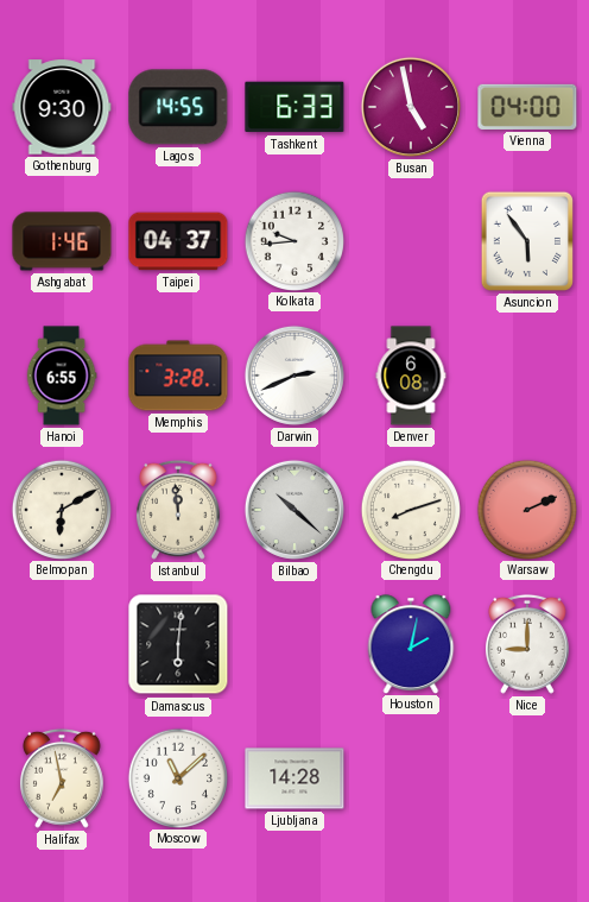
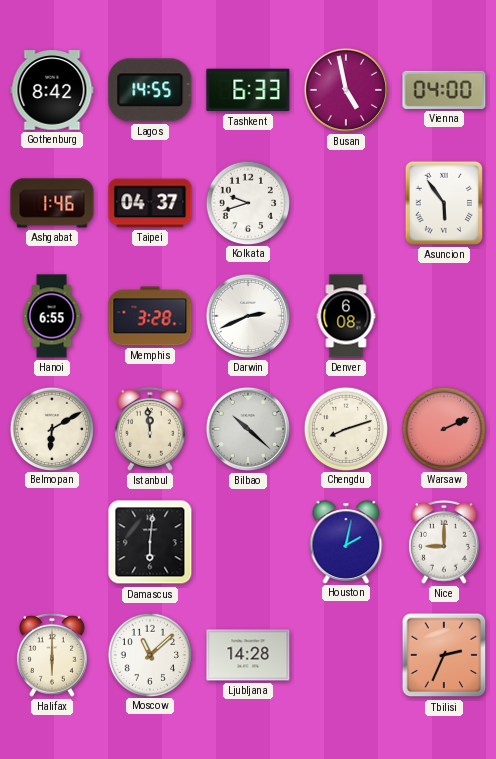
Gothenburg: 9:30 -> 8:42
Kolkata: 9:44 -> 9:42
Halifax: 6:58 -> 6:00
Tbilisi: none -> 2:34
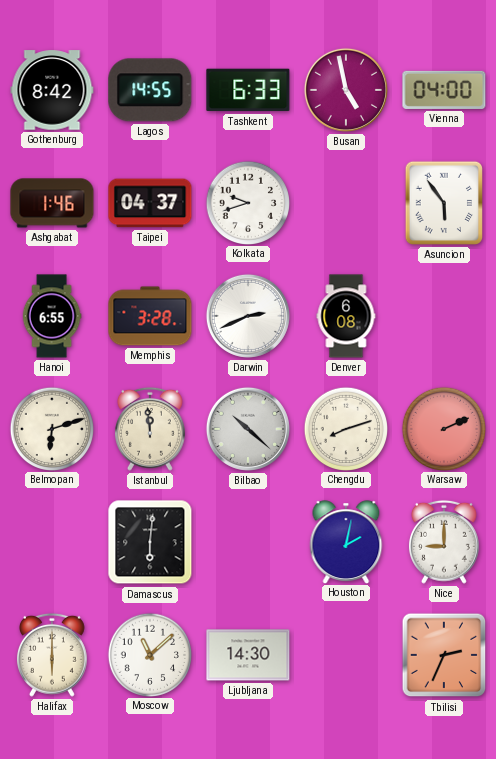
Belmopan: 6:10 -> 6:12
Ljubljana: 14:28 -> 14:30
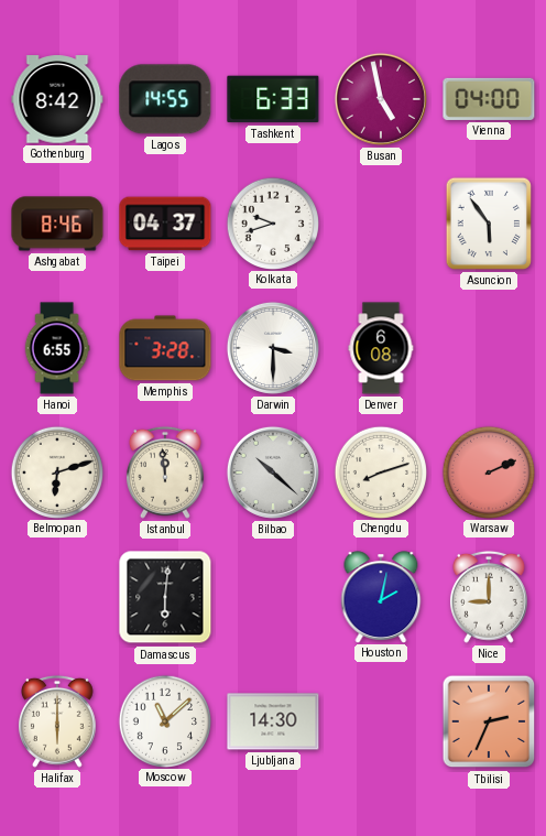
Ashgabat: 1:46 -> 8:46
Darwin: 2:41 -> 3:30
